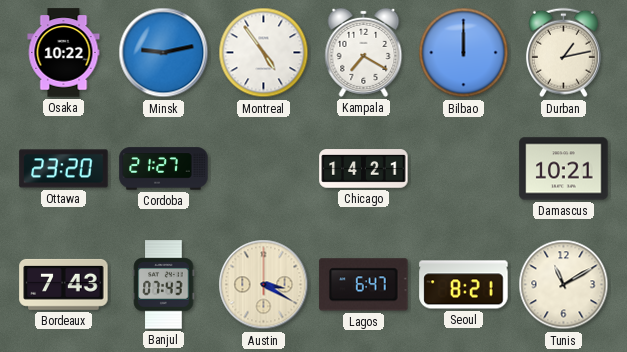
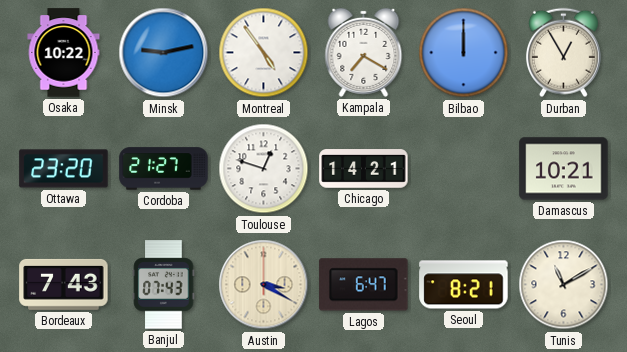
Durban: 1:13 -> 12:55
Toulouse: none -> 12:48
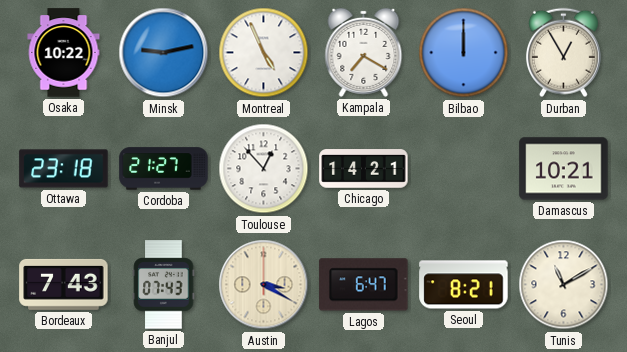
Montreal: 4:54 -> 4:56
Ottawa: 23:20 -> 23:18
Toulouse: 12:48 -> 12:53
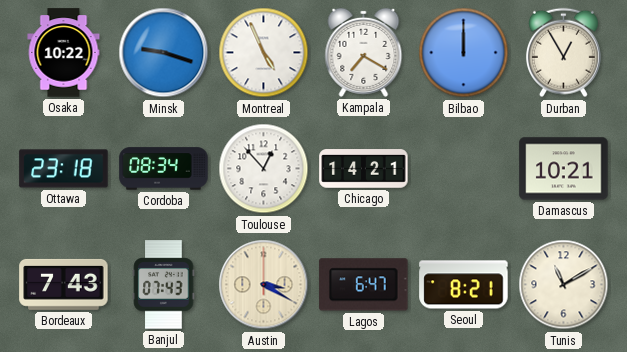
Minsk: 9:13 -> 9:18
Cordoba: 21:27 -> 08:34
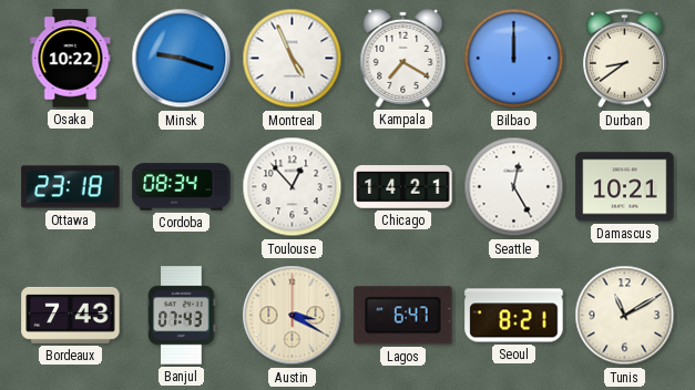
Durban: 12:55 -> 8:39
Seattle: none -> 12:25
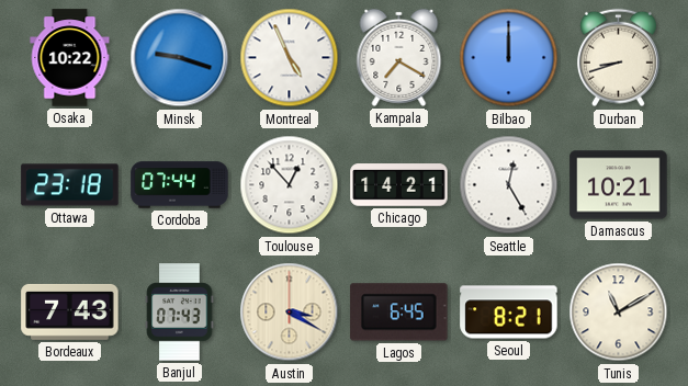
Durban: 8:39 -> 8:42
Cordoba: 08:34 -> 07:44
Lagos: 6:47 -> 6:45
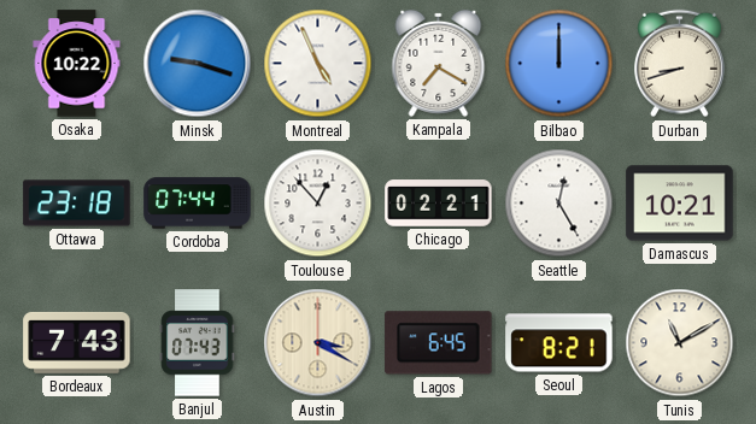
Chicago: 14:21 -> 02:21
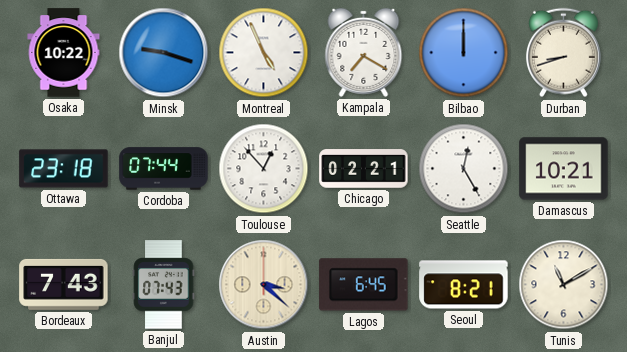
Austin: 3:20 -> 3:22
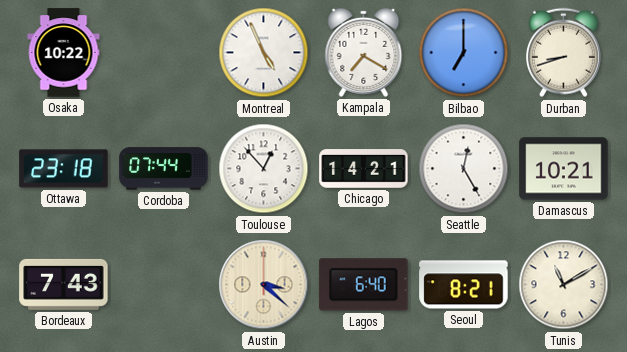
Minsk: 9:18 -> none
Bilbao: 12:00 -> 7:00
Chicago: 02:21 -> 14:21
Banjul: 07:43 -> none
Lagos: 6:45 -> 6:40
